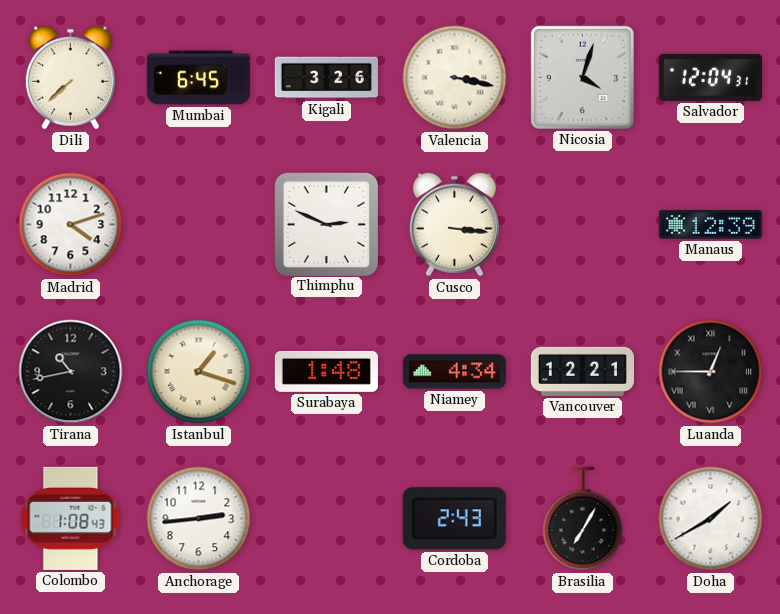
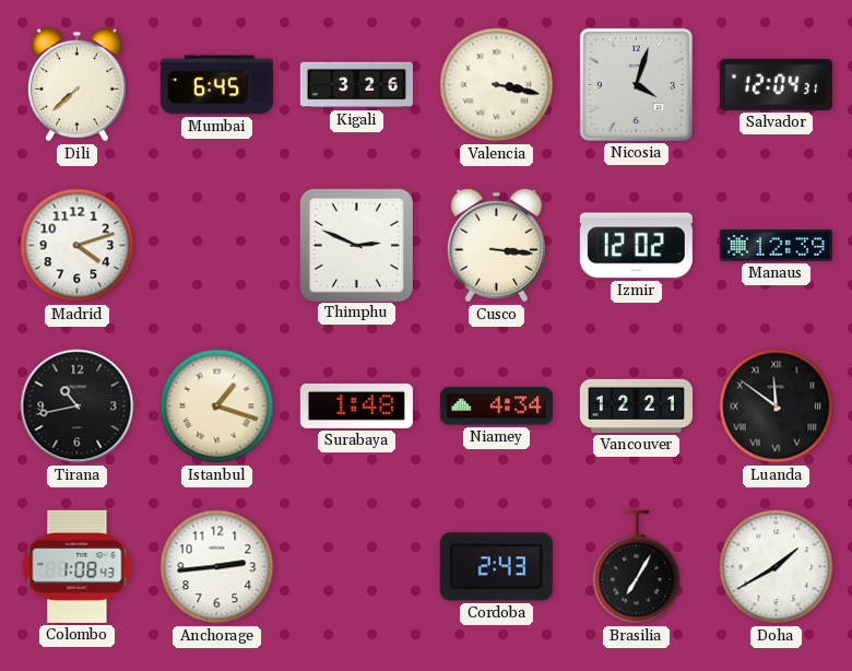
Izmir: none -> 12:02
Luanda: 12:45 -> 11:51
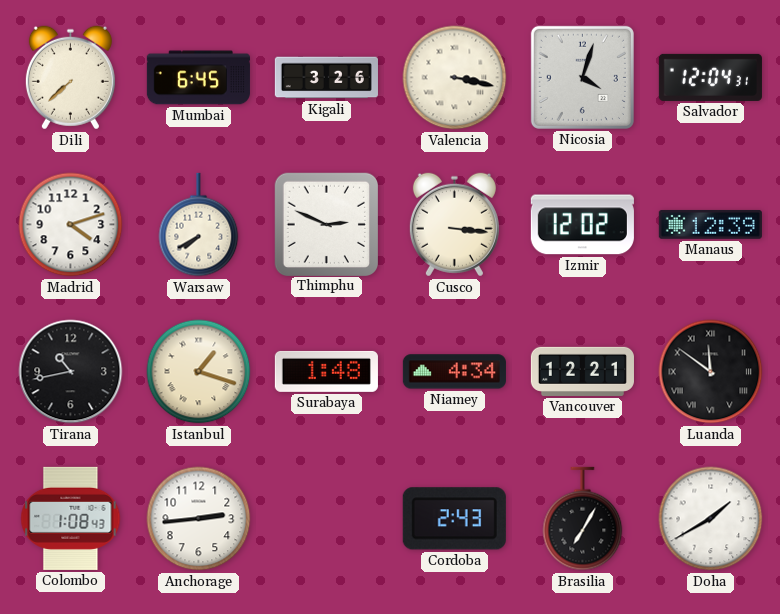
Warsaw: none -> 7:40
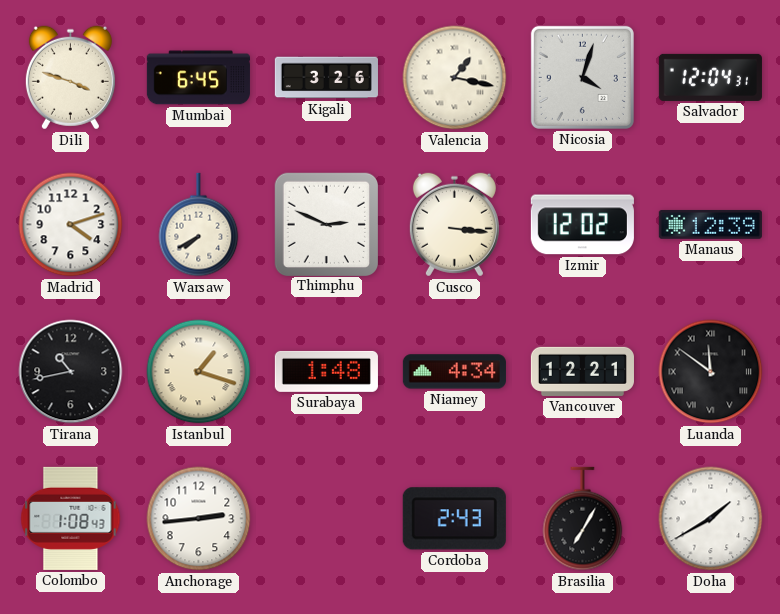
Dili: 7:38 -> 3:48
Valencia: 3:17 -> 1:17
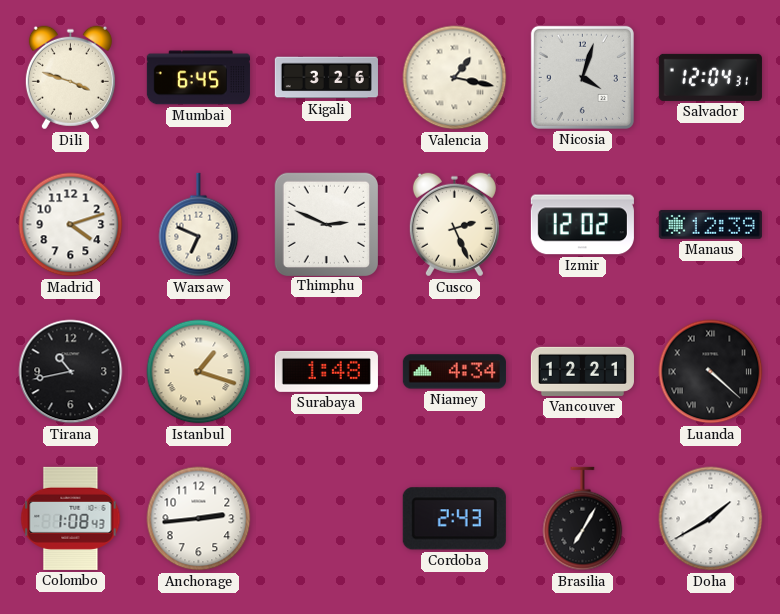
Warsaw: 7:40 -> 6:49
Cusco: 3:16 -> 2:26
Luanda: 11:51 -> 4:22
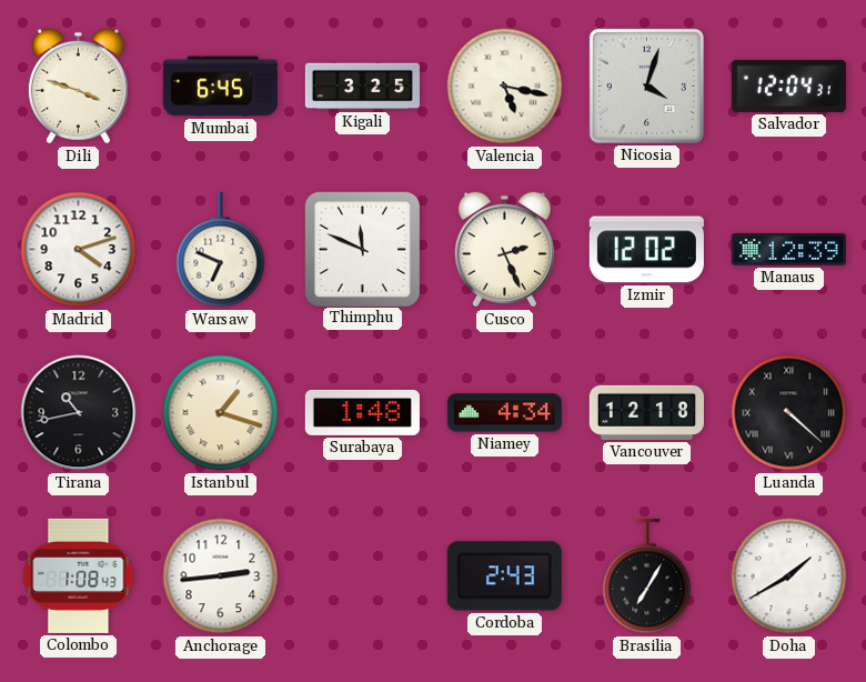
Kigali: 3:26 -> 3:25
Valencia: 1:17 -> 5:17
Thimphu: 2:49 -> 11:49
Vancouver: 12:21 -> 12:18
